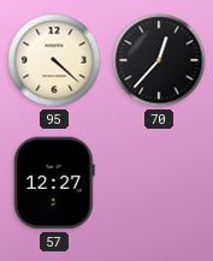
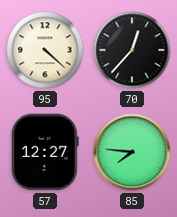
85: none -> 7:46
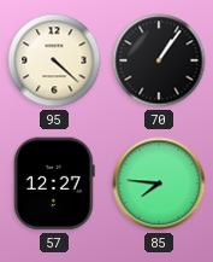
70: 12:37 -> 1:06
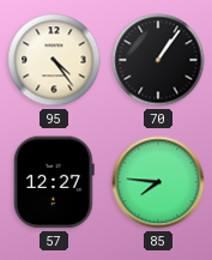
95: 4:22 -> 4:24
